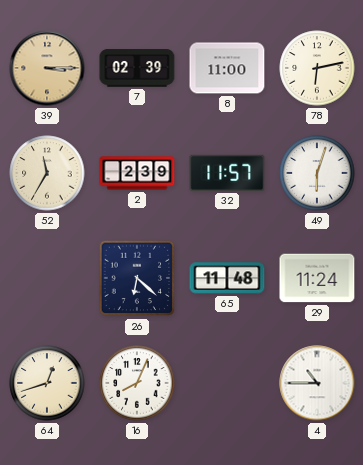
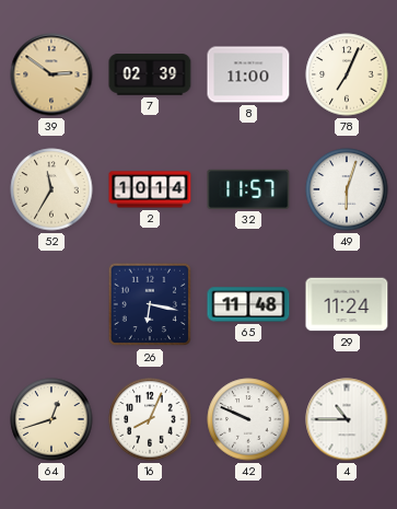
39: 3:15 -> 2:51
78: 6:13 -> 7:04
2: 2:39 -> 10:14
26: 6:22 -> 6:17
42: none -> 9:49
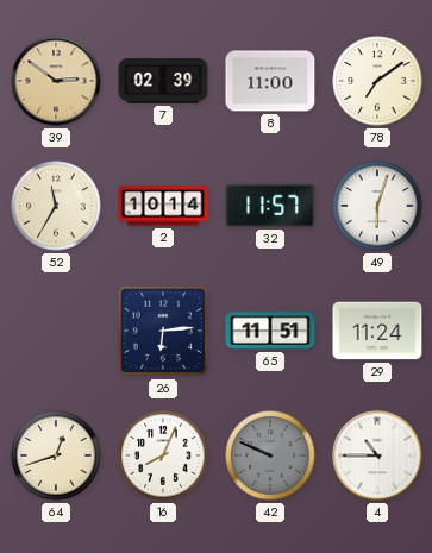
78: 7:04 -> 7:09
26: 6:17 -> 6:14
65: 11:48 -> 11:51
42 dial: white -> grey
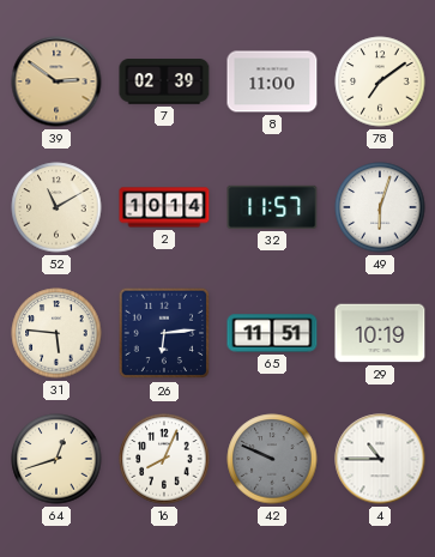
52: 11:35 -> 11:10
31: none -> 5:46
29: 11:24 -> 10:19
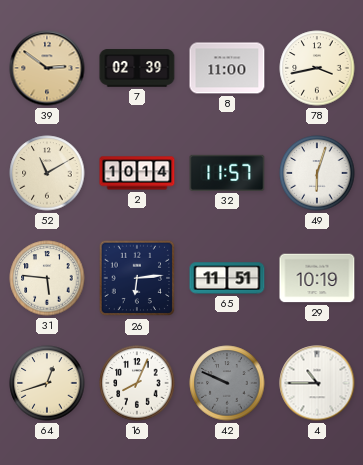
78: 7:09 -> 3:43
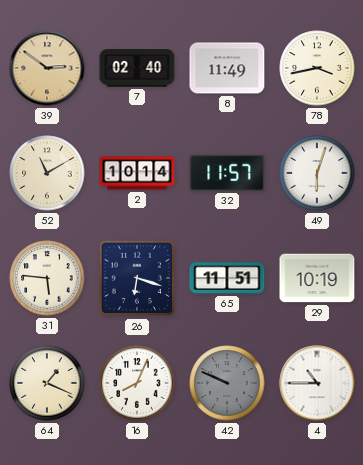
7: 02:39 -> 02:40
8: 11:00 -> 11:49
26: 6:14 -> 6:18
64: 12:42 -> 1:19
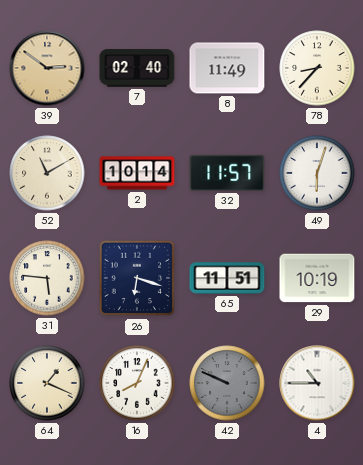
78: 3:43 -> 8:37
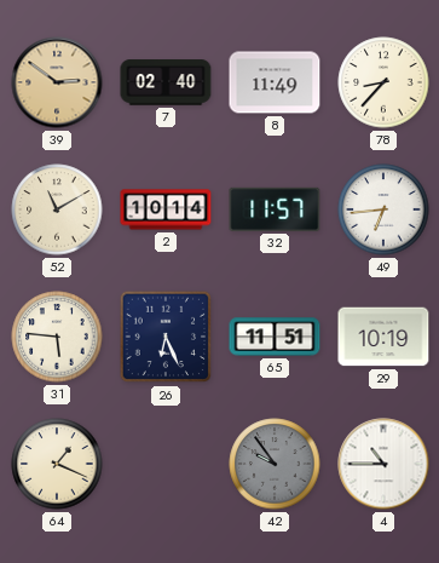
49: 6:03 -> 6:44
26: 6:18 -> 6:26
16: 8:04 -> none
42: 9:49 -> 9:54
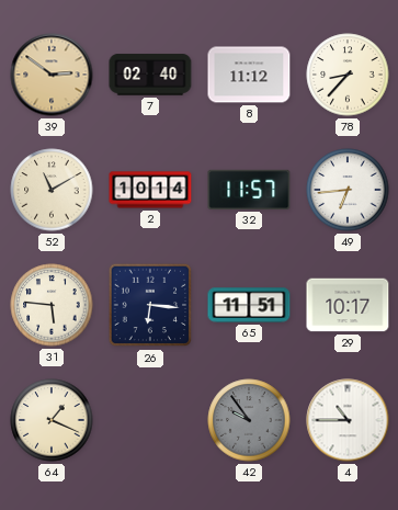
8: 11:49 -> 11:12
26: 6:26 -> 6:16
29: 10:19 -> 10:17
